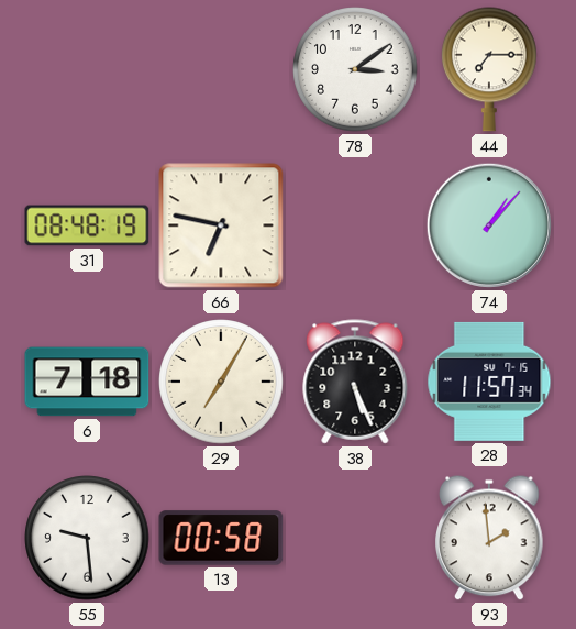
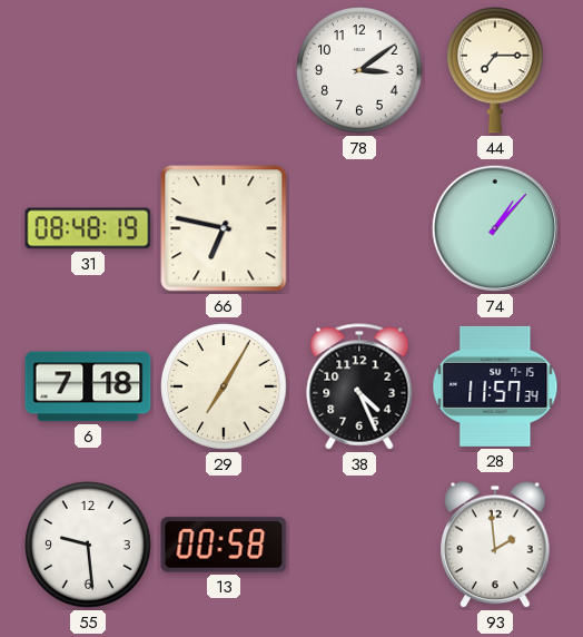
38: 5:26 -> 4:26
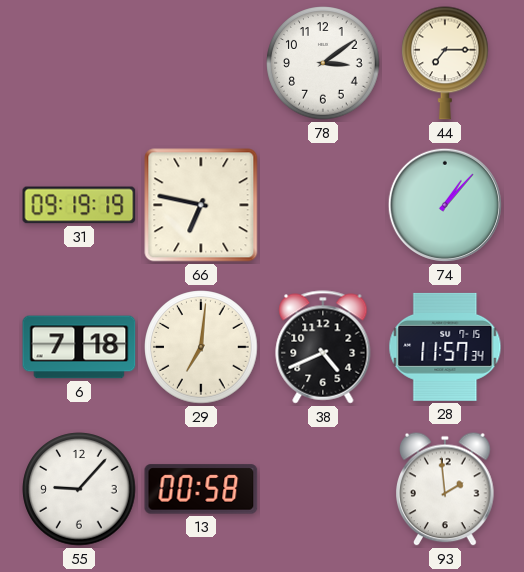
31: 08:48 -> 09:19
29: 7:05 -> 7:01
38: 4:26 -> 4:41
55: 9:29 -> 9:07
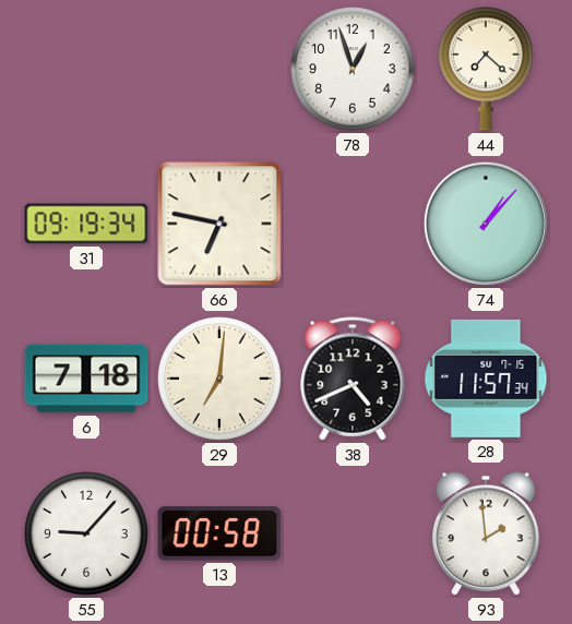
78: 3:09 -> 12:57
44: 7:15 -> 7:22
31: 09:19:19 -> 09:19:34
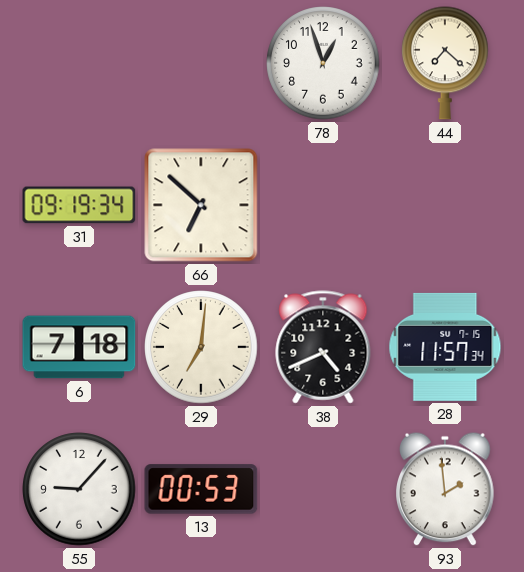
66: 6:47 -> 6:52
74: 1:07 -> none
13: 00:58 -> 00:53
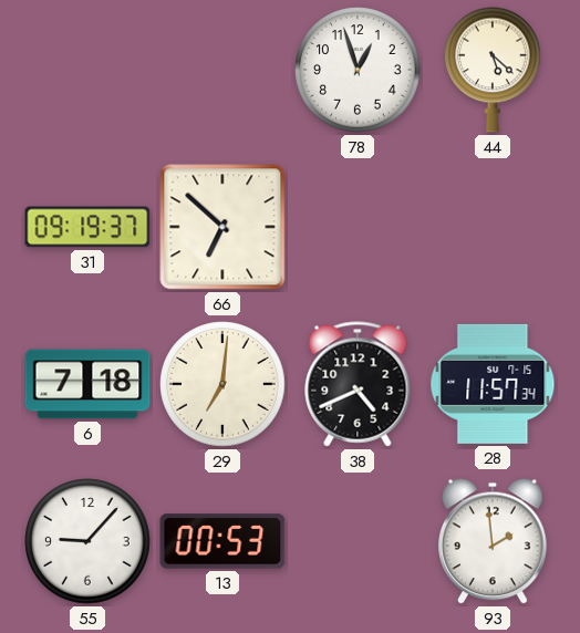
44: 7:22 -> 5:22
31: 09:19:34 -> 09:19:37
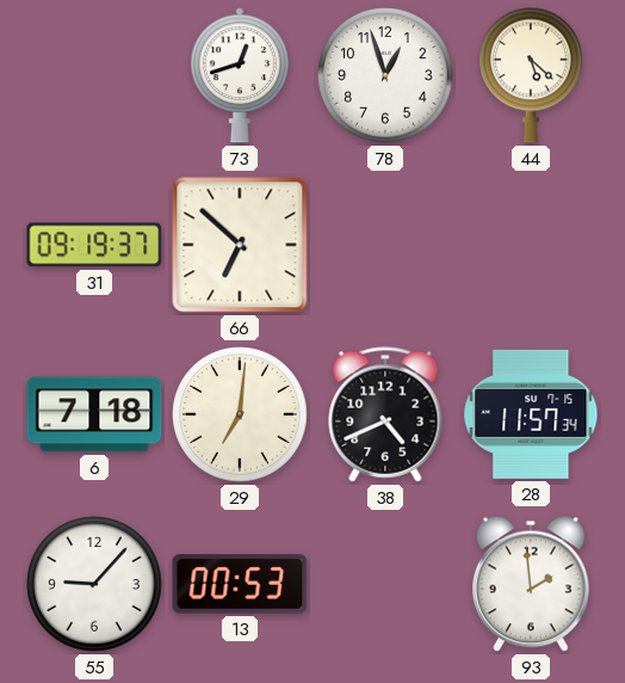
73: none -> 12:42
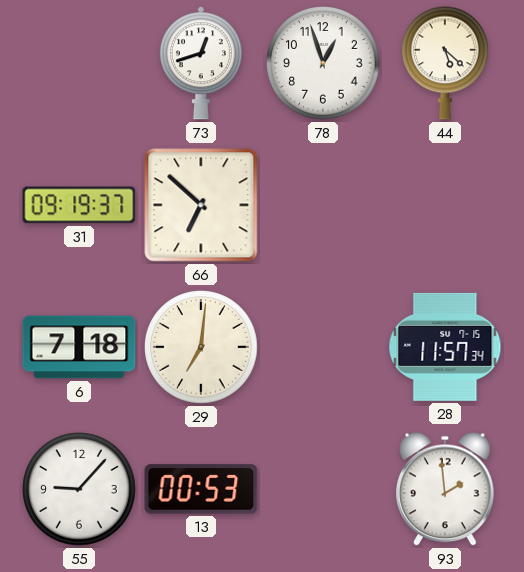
38: 4:41 -> none
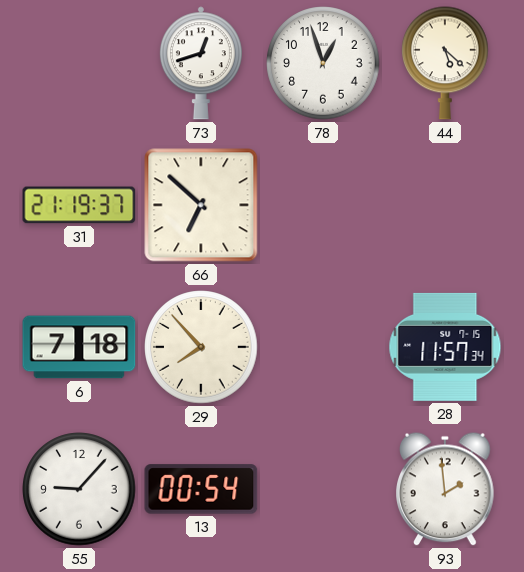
31: 09:19 -> 21:19
29: 7:01 -> 7:53
13: 00:53 -> 00:54
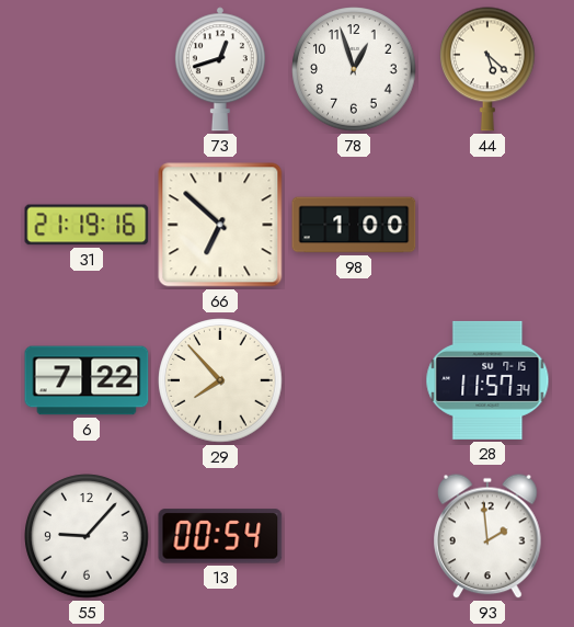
31: 21:19:37 -> 21:19:16
98: none -> 1:00
6: 7:18 -> 7:22
